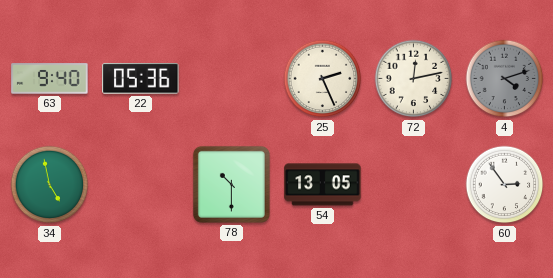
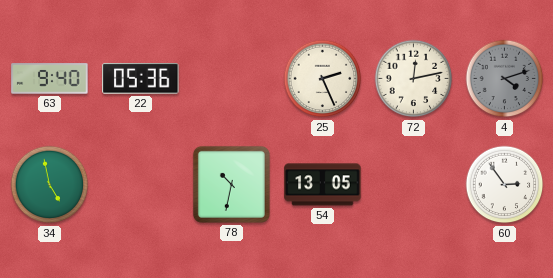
78: 10:30 -> 10:32
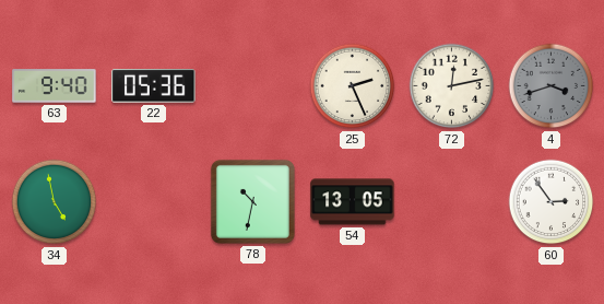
4: 4:12 -> 3:42
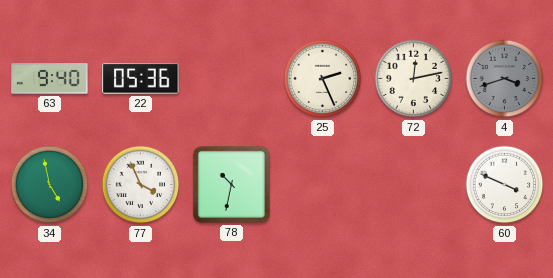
77: none -> 3:56
54: 13:05 -> none
60: 2:54 -> 3:49
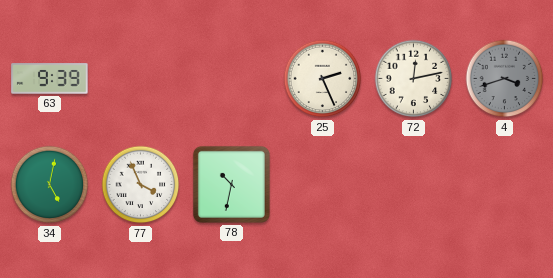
63: 9:40 -> 9:39
22: 05:36 -> none
34: 4:58 -> 5:02
60: 3:49 -> none
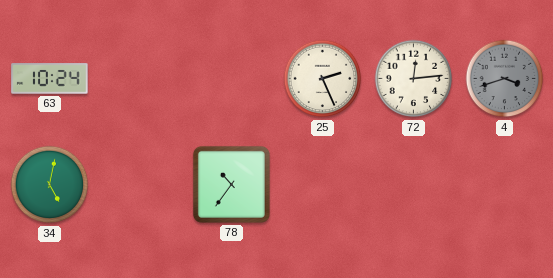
63: 9:39 -> 10:24
72: 12:13 -> 12:14
77: 3:56 -> none
78: 10:32 -> 10:36
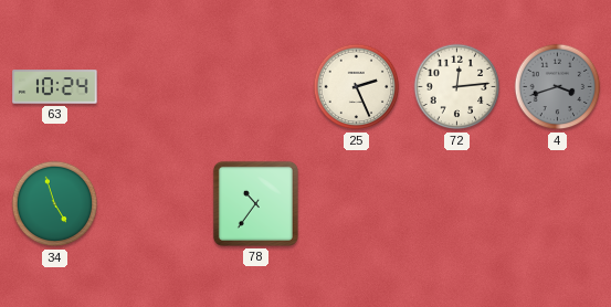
34: 5:02 -> 4:57
